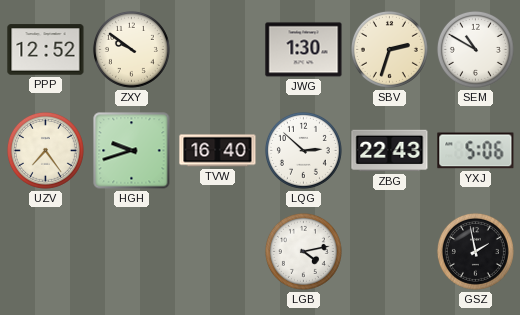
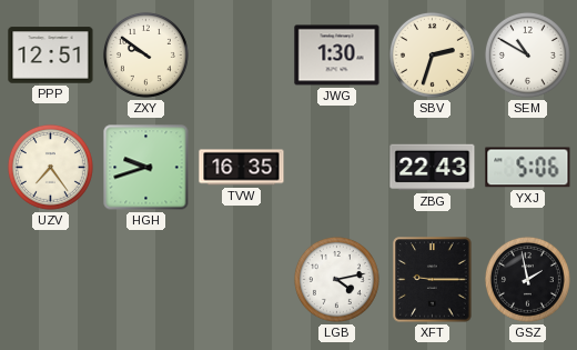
PPP: 12:52 -> 12:51
TVW: 16:40 -> 16:35
LQG: 2:52 -> none
XFT: none -> 9:15
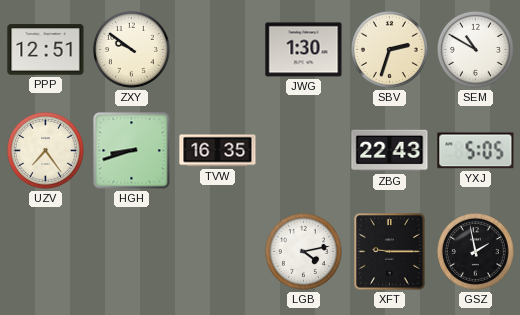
HGH: 9:42 -> 8:42
YXJ: 5:06 -> 5:05
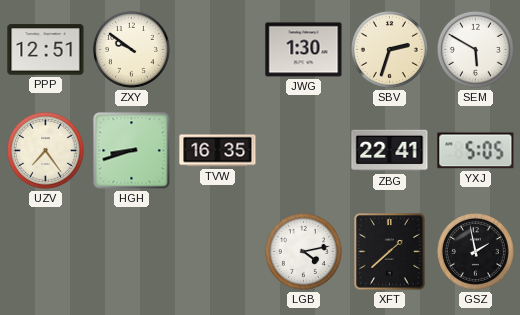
SEM: 10:50 -> 5:50
ZBG: 22:43 -> 22:41
XFT: 9:15 -> 1:38
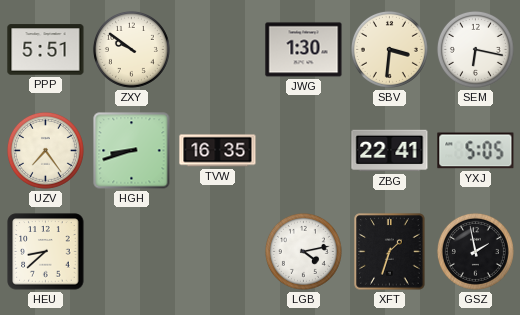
PPP: 12:51 -> 5:51
SBV: 2:33 -> 3:31
SEM: 5:50 -> 6:17
HEU: none -> 8:38
XFT: 1:38 -> 1:33
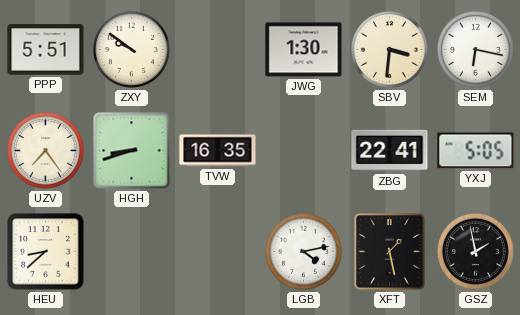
XFT: 1:33 -> 1:28
